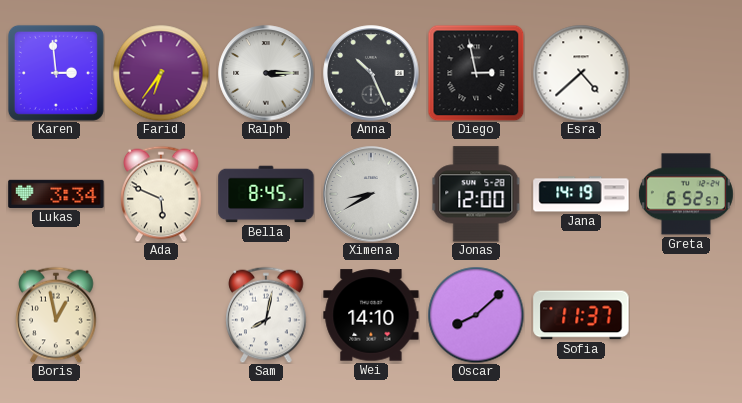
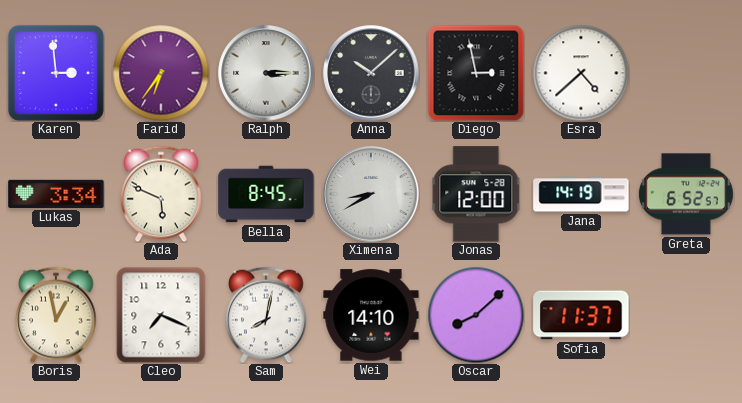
Anna: 10:26 -> 10:08
Cleo: none -> 7:19
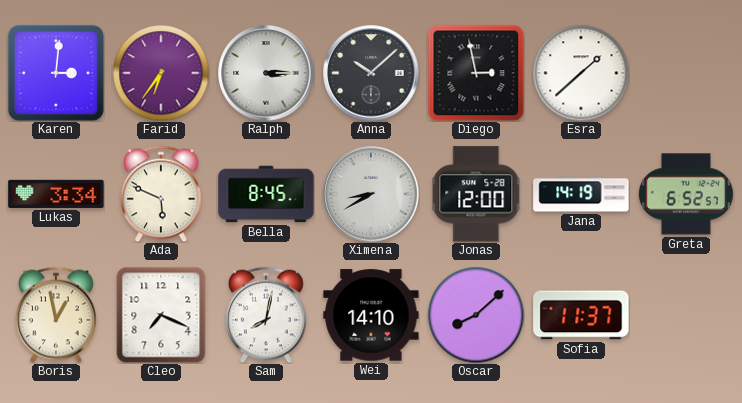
Karen: 2:59 -> 3:01
Esra: 4:38 -> 1:38
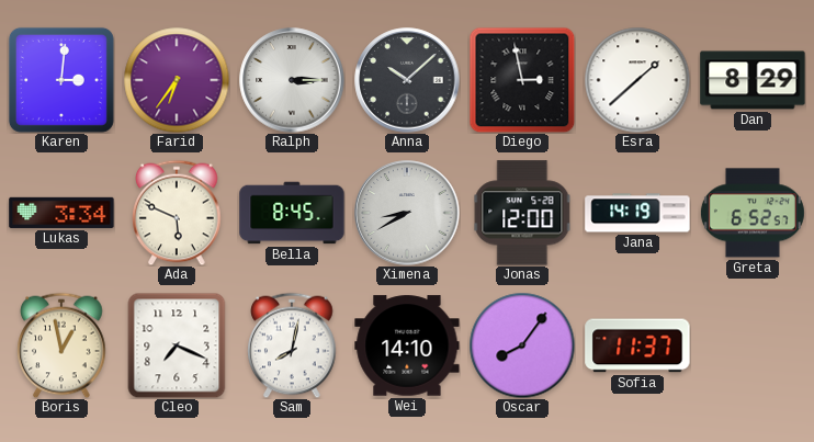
Dan: none -> 8:29
Oscar: 8:08 -> 8:06
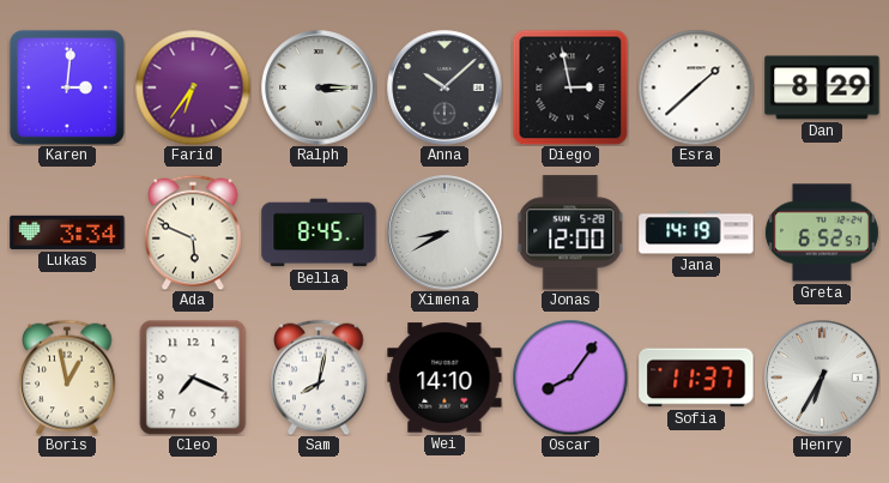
Henry: none -> 6:35
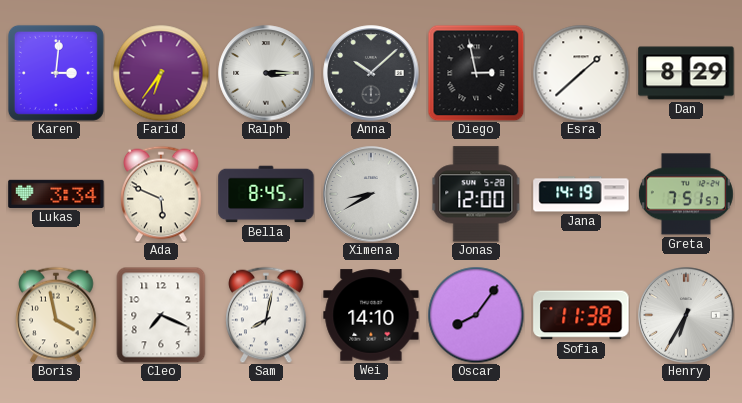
Greta: 6:52 -> 7:51
Boris: 12:58 -> 3:58
Sofia: 11:37 -> 11:38
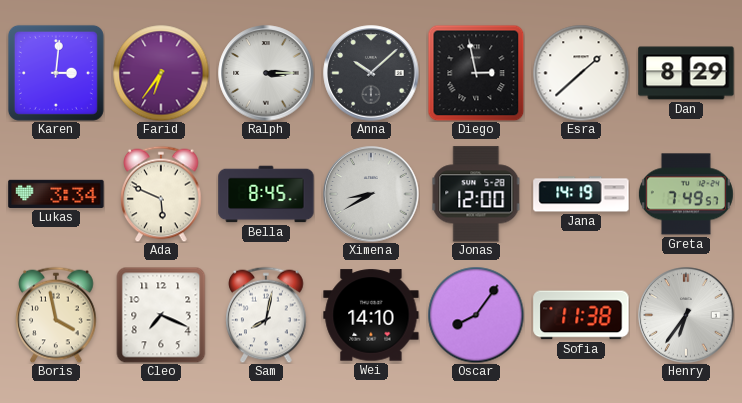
Greta: 7:51 -> 7:49
Henry: 6:35 -> 6:36
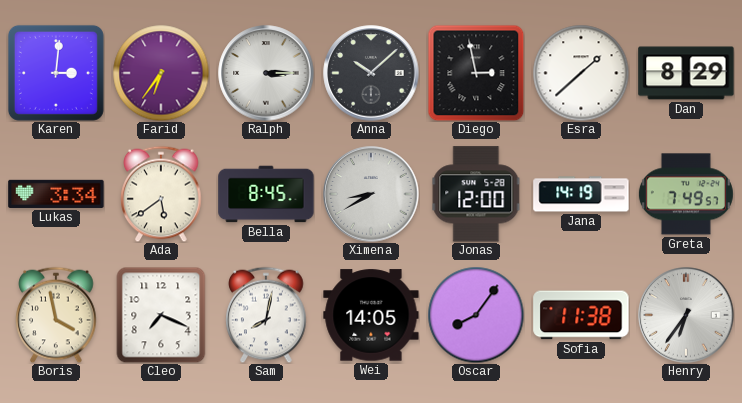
Ada: 5:49 -> 5:39
Wei: 14:10 -> 14:05
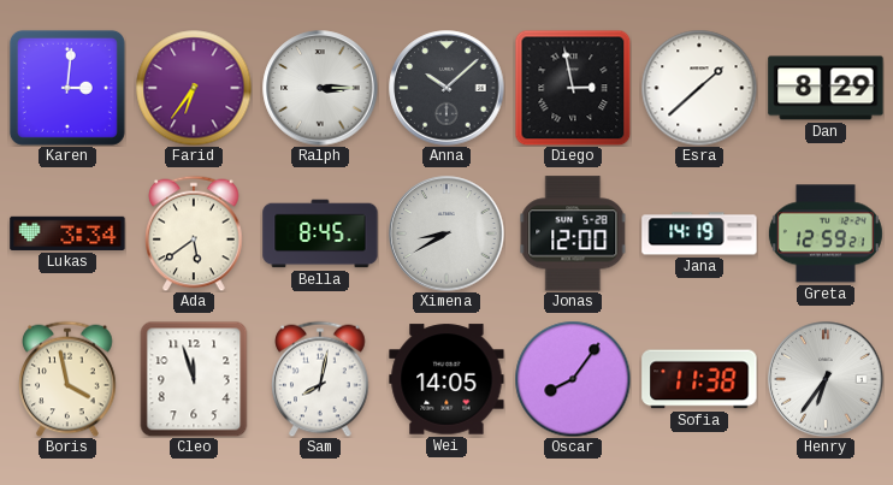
Greta: 7:49 -> 12:59
Cleo: 7:19 -> 11:57
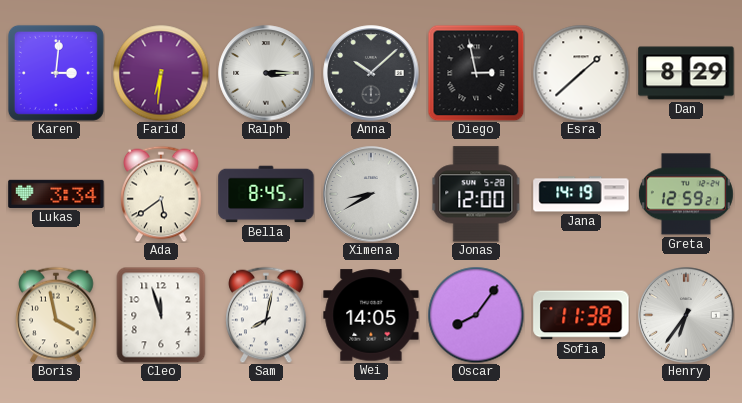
Farid: 6:36 -> 6:31
